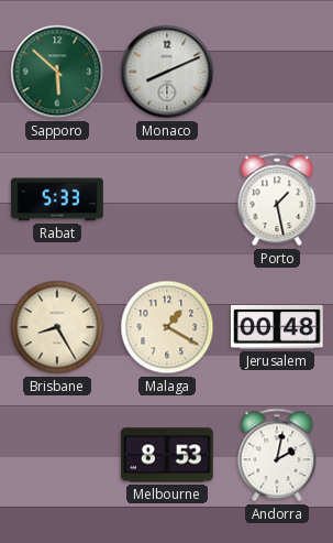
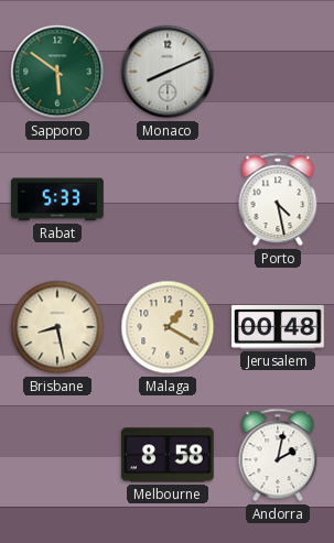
Sapporo: 5:52 -> 5:51
Porto: 1:28 -> 4:28
Brisbane: 8:25 -> 8:28
Melbourne: 8:53 -> 8:58
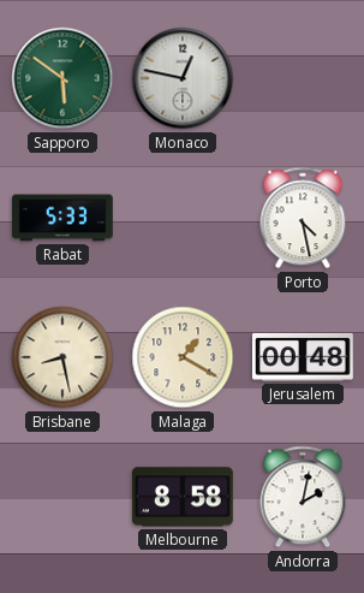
Monaco: 8:11 -> 12:47
